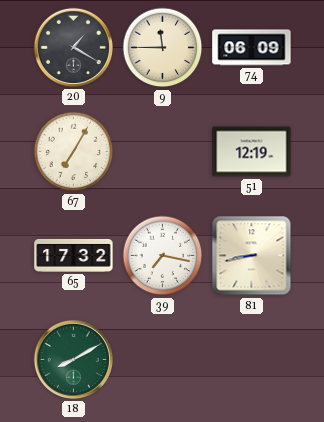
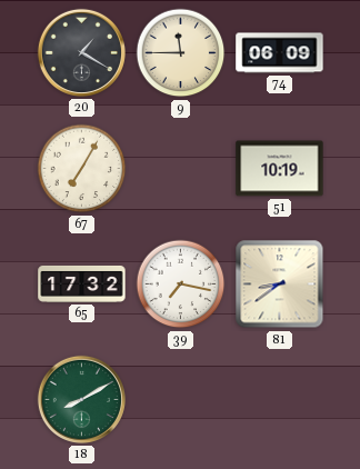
51: 12:19 -> 10:19
81: 8:43 -> 8:39
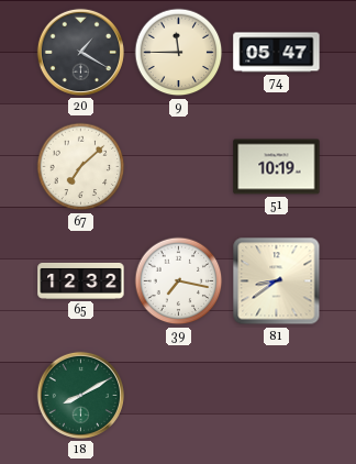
74: 06:09 -> 05:47
67: 7:05 -> 7:08
65: 17:32 -> 12:32
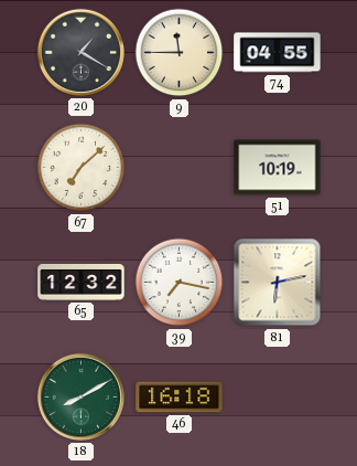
74: 05:47 -> 04:55
81: 8:39 -> 6:13
46: none -> 16:18
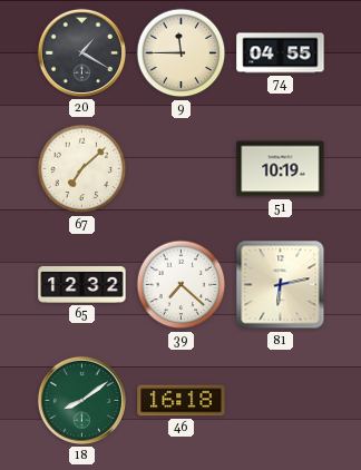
39: 7:17 -> 7:22
18: 8:10 -> 8:09
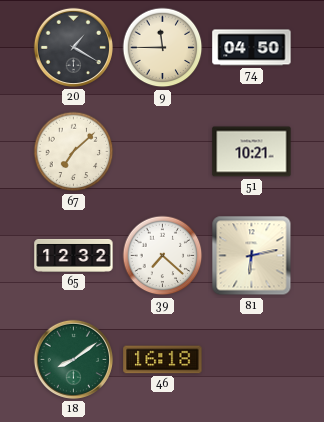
74: 04:55 -> 04:50
51: 10:19 -> 10:21
